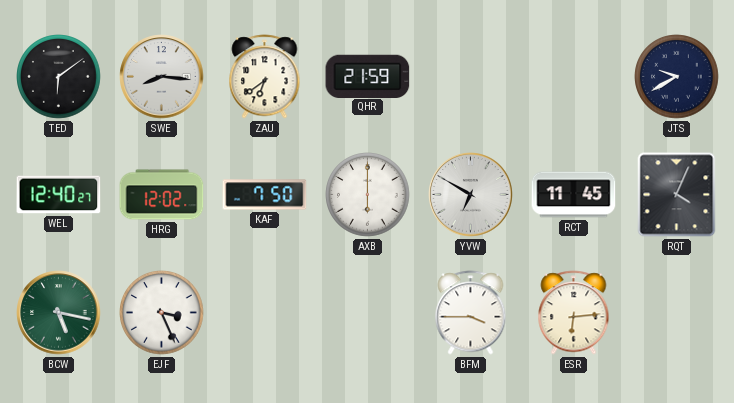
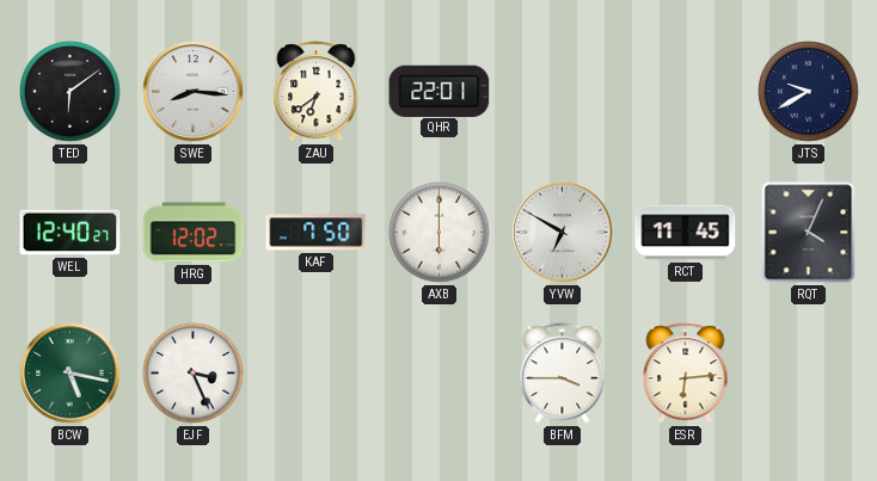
QHR: 21:59 -> 22:01
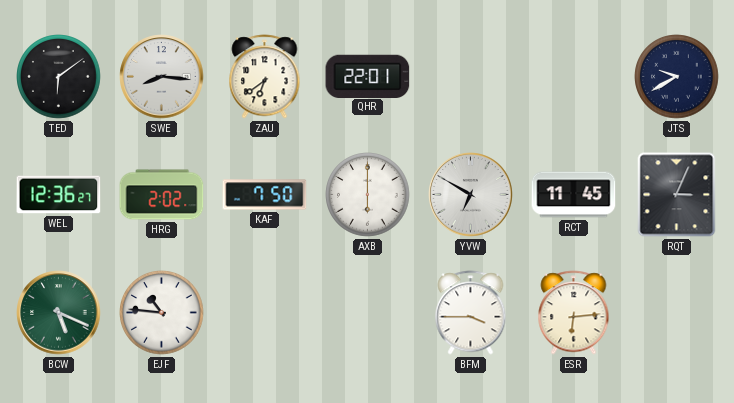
WEL: 12:40 -> 12:36
HRG: 12:02 -> 2:02
RQT: 4:04 -> 3:04
BCW: 5:17 -> 5:19
EJF: 3:26 -> 10:46
